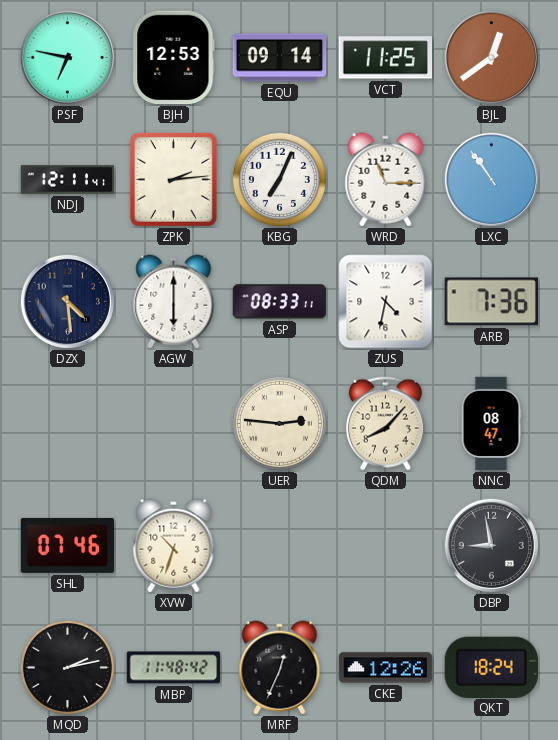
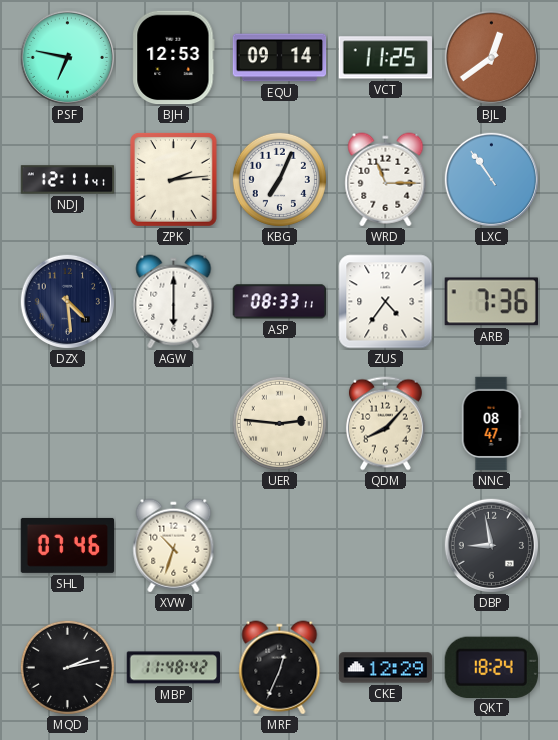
ZUS: 4:32 -> 4:36
CKE: 12:26 -> 12:29
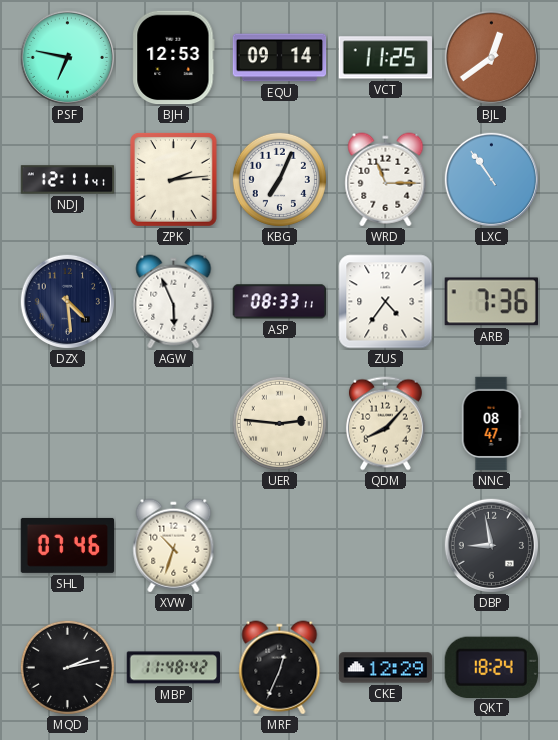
AGW: 6:00 -> 5:56
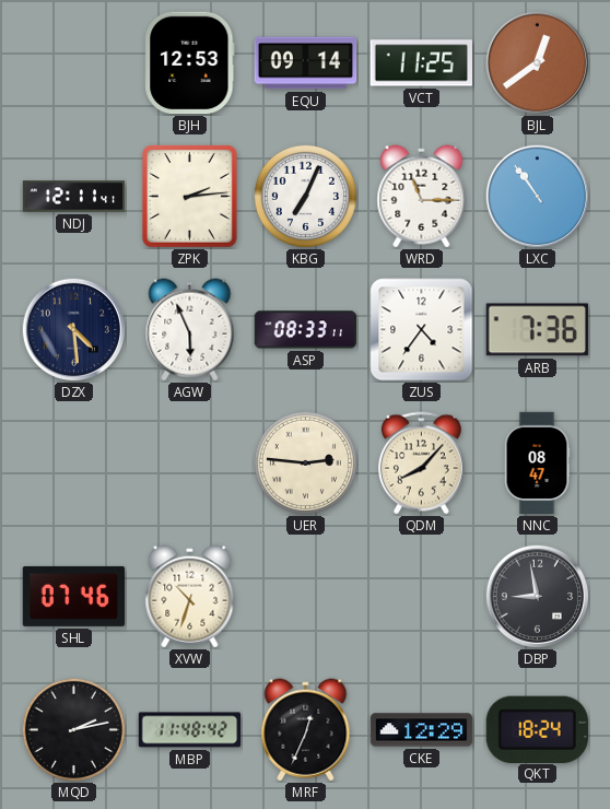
PSF: 6:47 -> none
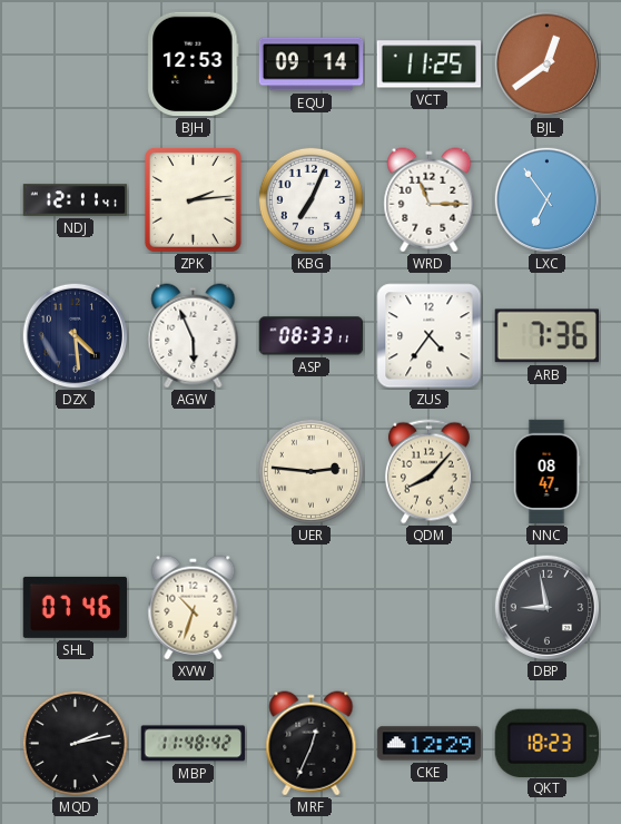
LXC: 10:54 -> 6:54
QKT: 18:24 -> 18:23
